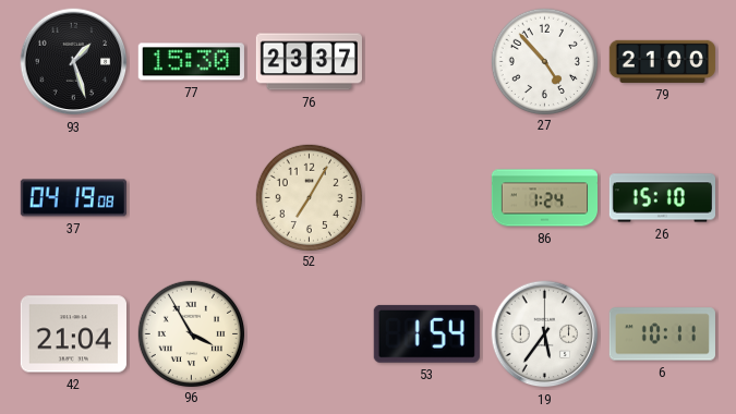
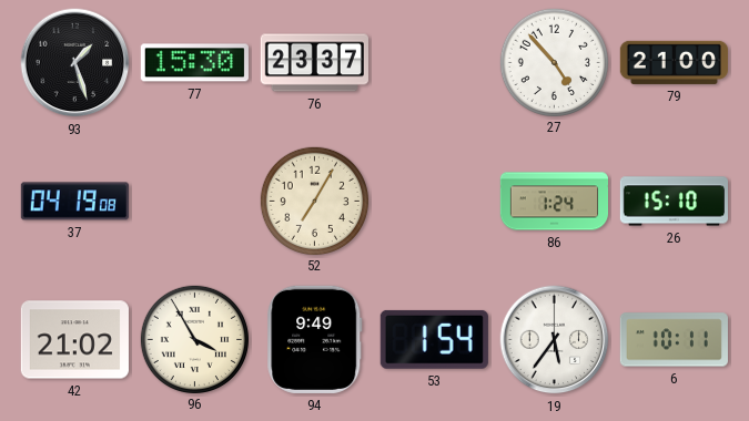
42: 21:04 -> 21:02
94: none -> 9:49
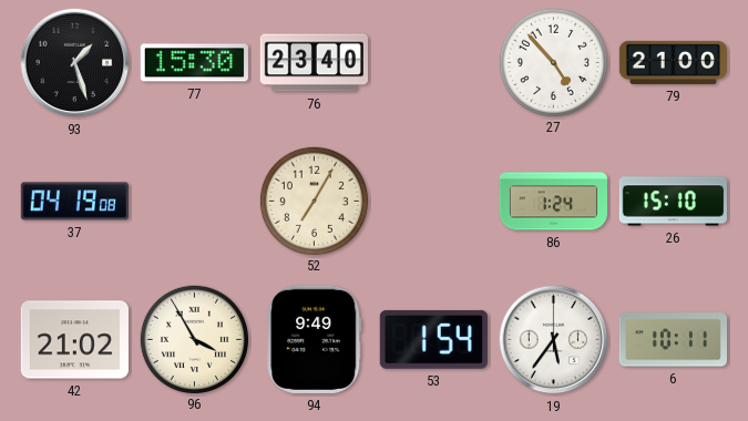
76: 23:37 -> 23:40
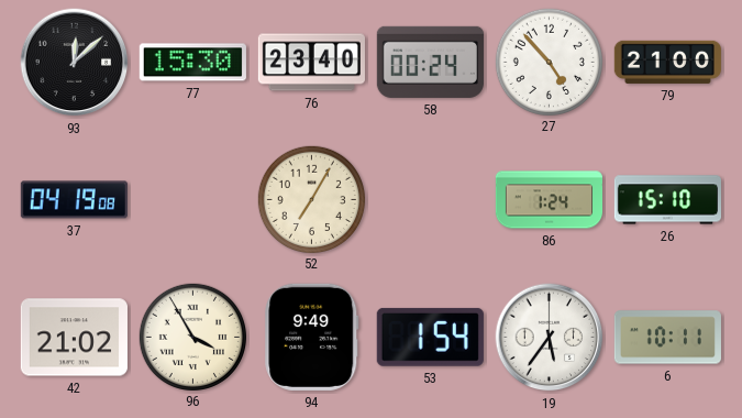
93: 1:27 -> 12:08
58: none -> 00:24
